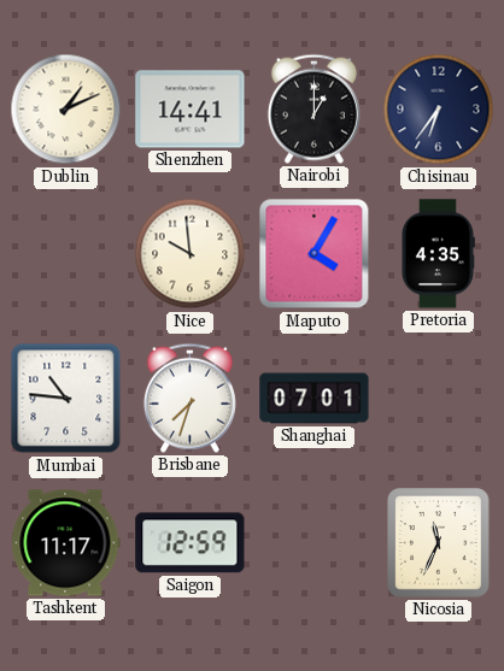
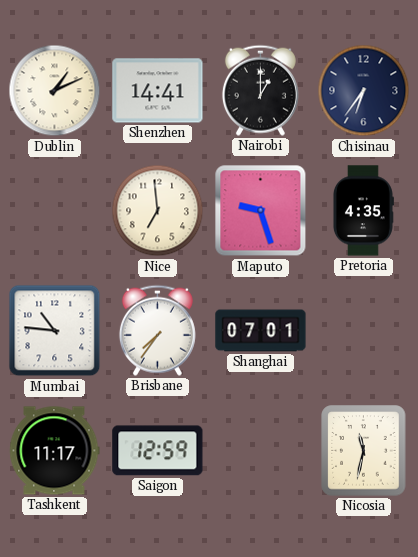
Nice: 9:59 -> 6:59
Maputo: 4:05 -> 9:27
Brisbane: 7:33 -> 7:36
Nicosia: 11:34 -> 11:32
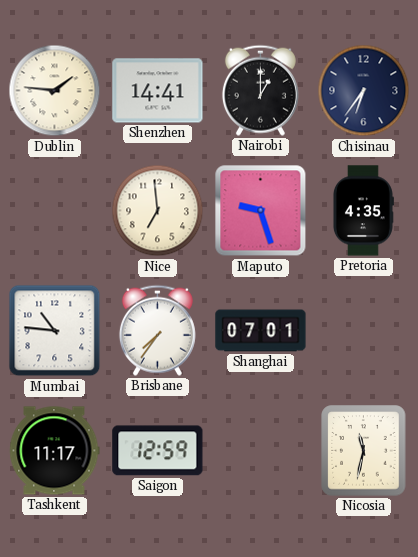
Dublin: 1:11 -> 1:46
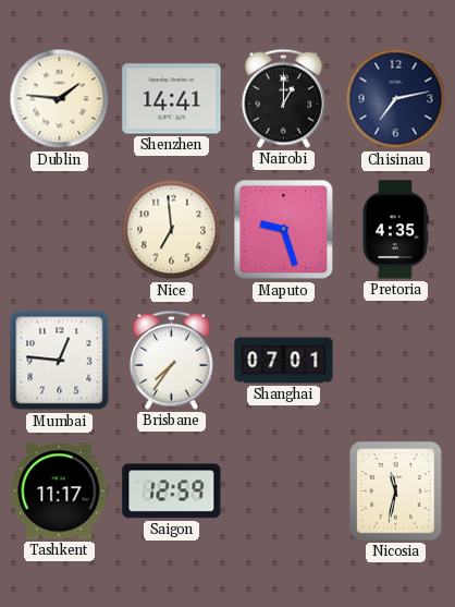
Chisinau: 6:36 -> 7:13
Mumbai: 10:46 -> 12:46
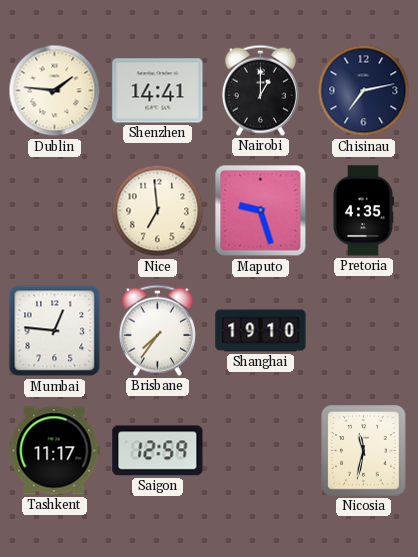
Shanghai: 07:01 -> 19:10
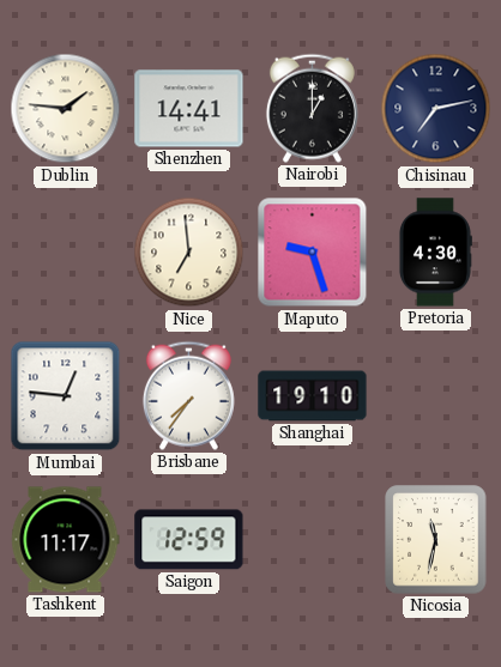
Pretoria: 4:35 -> 4:30
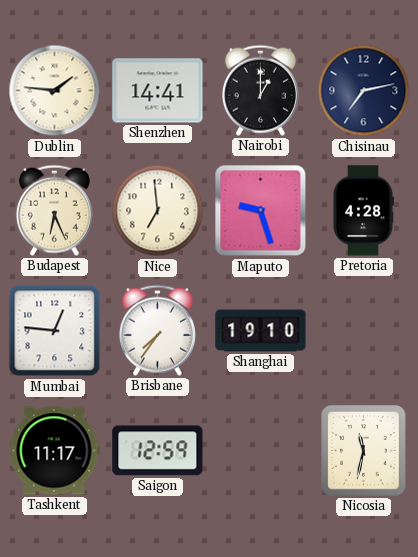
Budapest: none -> 6:26
Pretoria: 4:30 -> 4:28
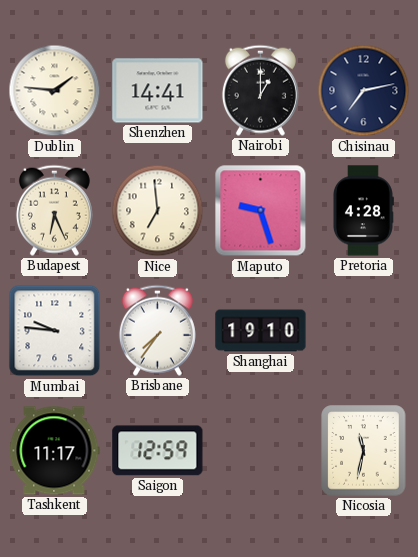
Mumbai: 12:46 -> 9:46
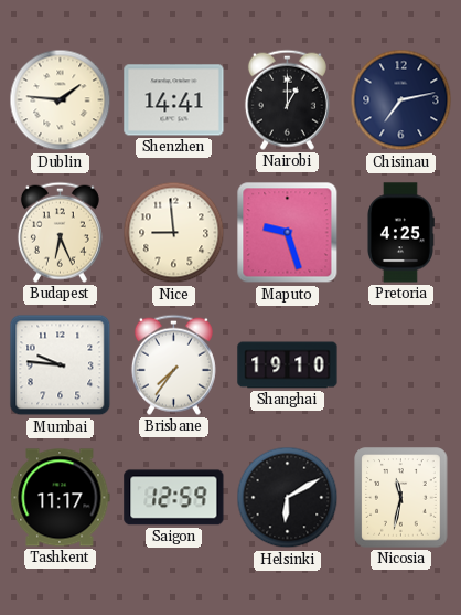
Nice: 6:59 -> 8:59
Pretoria: 4:28 -> 4:25
Helsinki: none -> 6:10
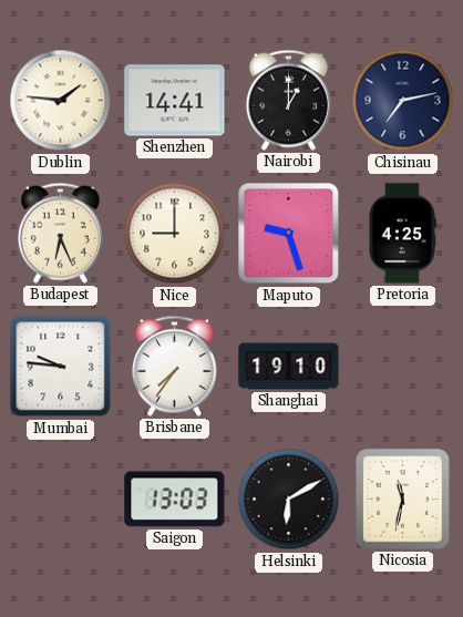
Nice: 8:59 -> 9:00
Tashkent: 11:17 -> none
Saigon: 12:59 -> 13:03
